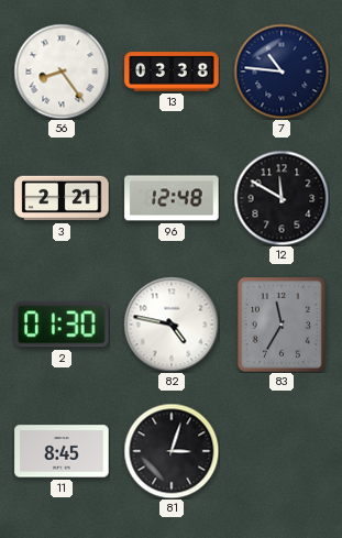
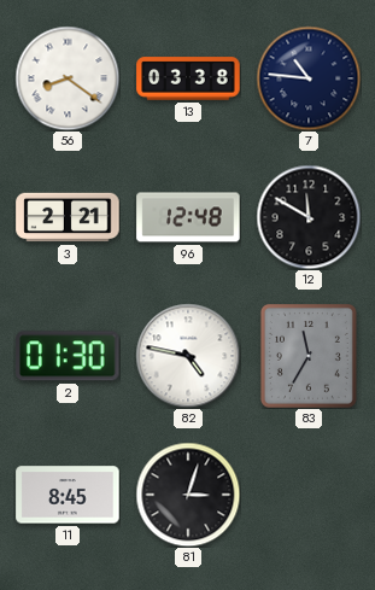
56: 8:24 -> 8:21
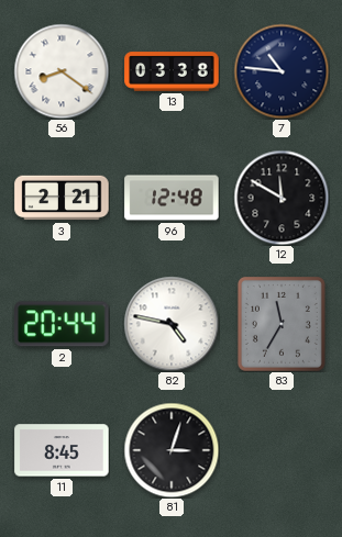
2: 01:30 -> 20:44
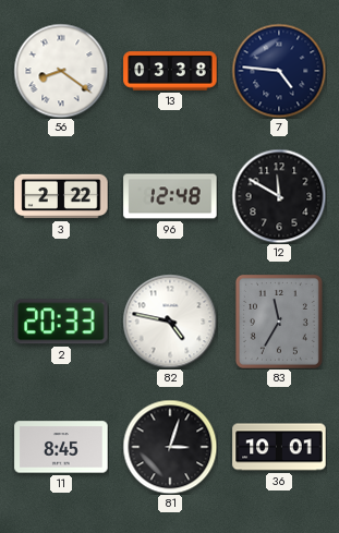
7: 10:46 -> 4:46
3: 2:21 -> 2:22
2: 20:44 -> 20:33
36: none -> 10:01
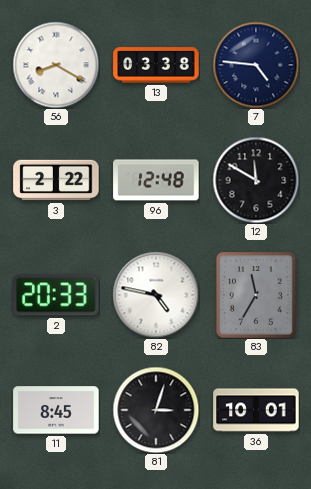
56: 8:21 -> 8:20
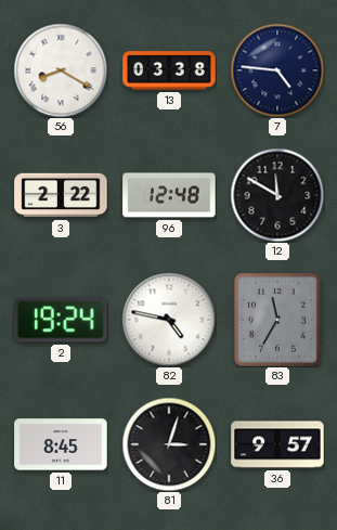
2: 20:33 -> 19:24
36: 10:01 -> 9:57
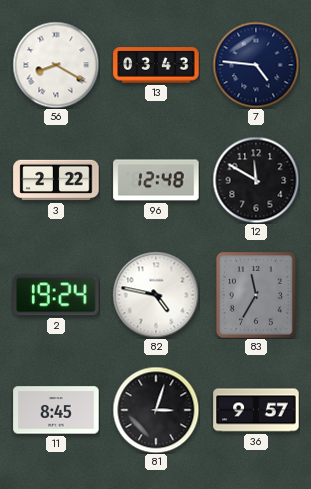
13: 03:38 -> 03:43
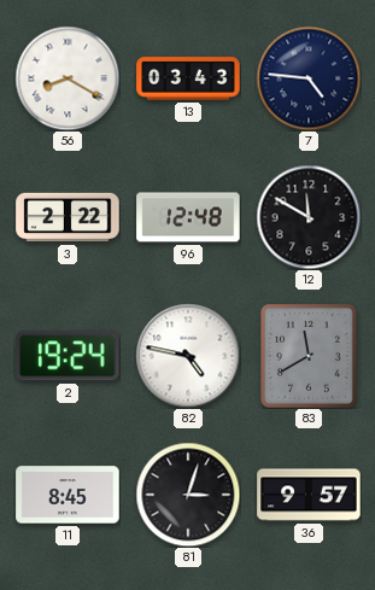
83: 11:35 -> 11:40
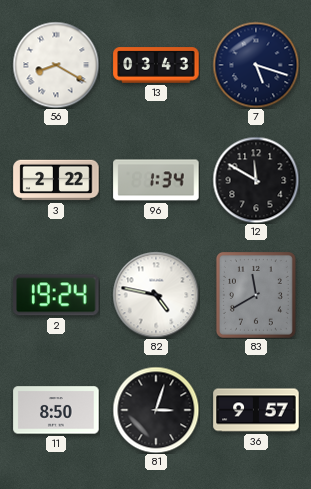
7: 4:46 -> 5:18
96: 12:48 -> 1:34
11: 8:45 -> 8:50
